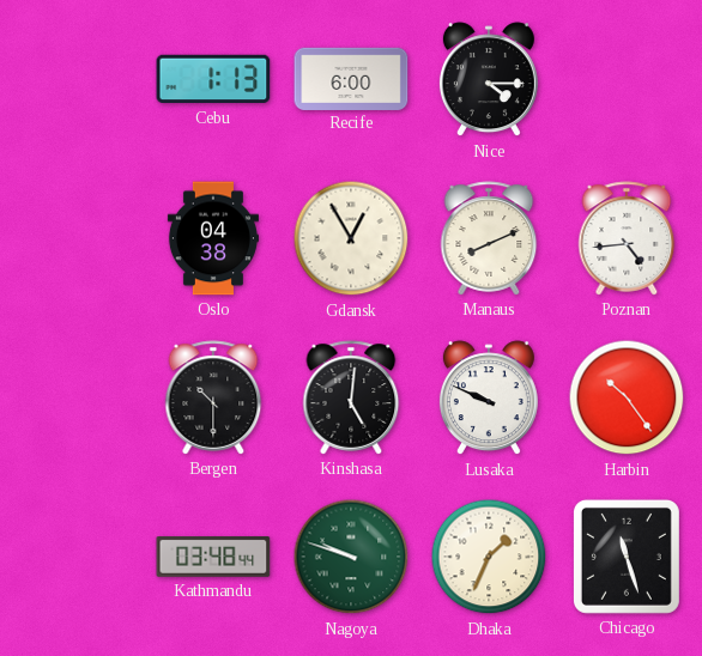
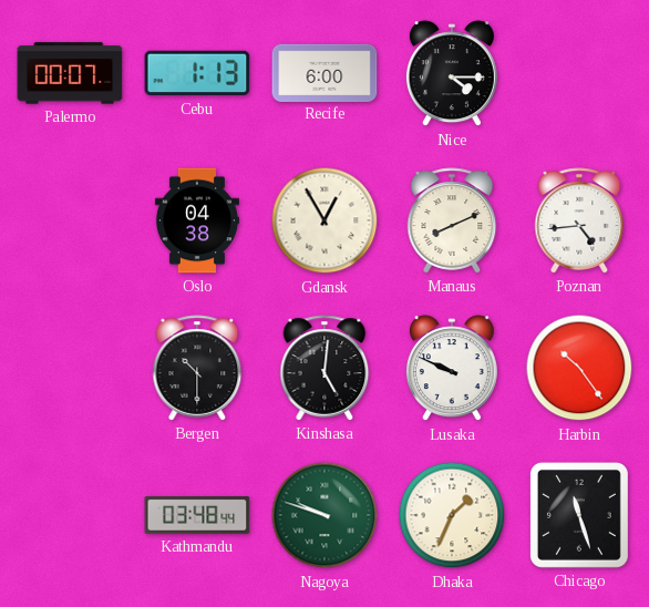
Palermo: none -> 00:07
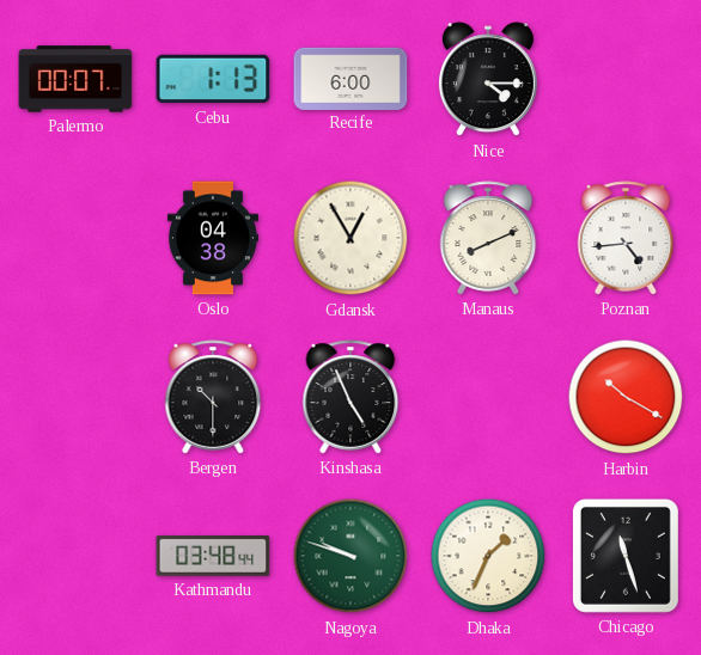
Kinshasa: 5:01 -> 4:56
Lusaka: 9:49 -> none
Harbin: 10:24 -> 10:20
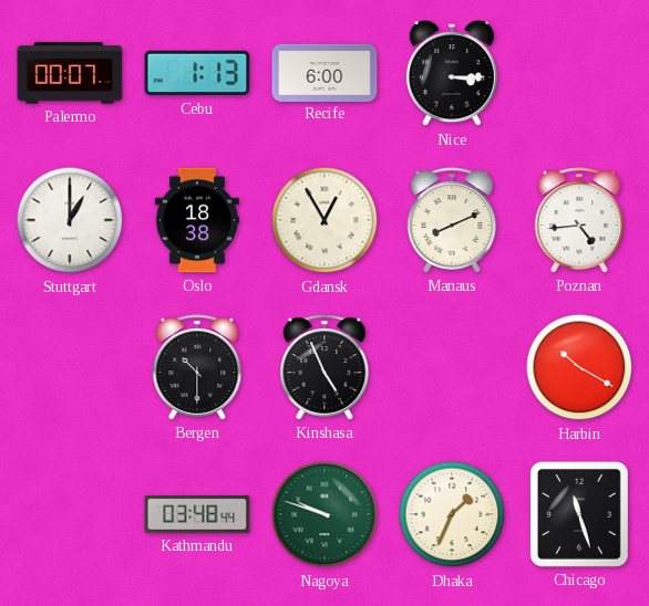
Nice: 4:15 -> 3:15
Stuttgart: none -> 1:00
Oslo: 04:38 -> 18:38
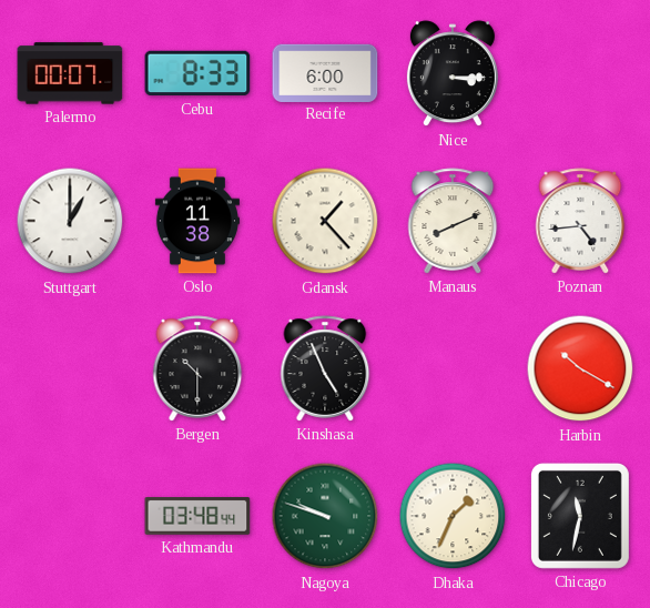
Cebu: 1:13 -> 8:33
Oslo: 18:38 -> 11:38
Gdansk: 12:55 -> 1:23
Chicago: 11:27 -> 11:32
